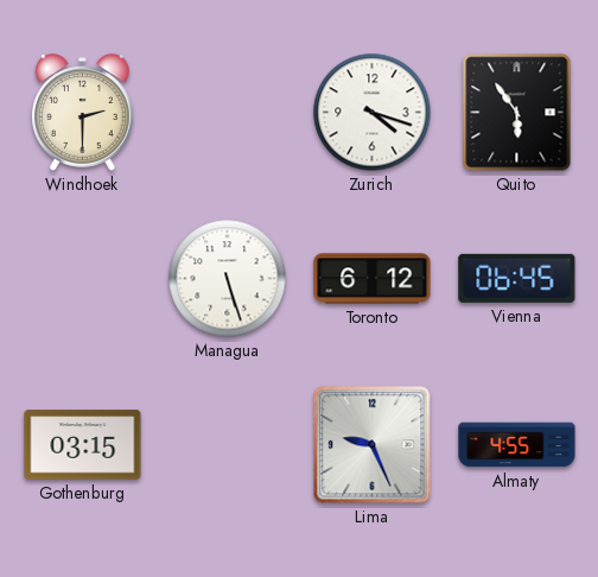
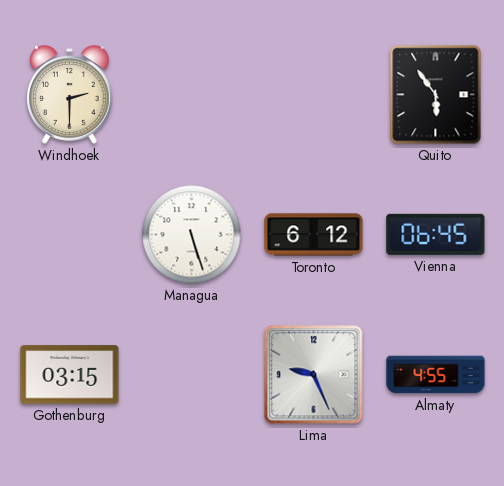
Zurich: 4:18 -> none
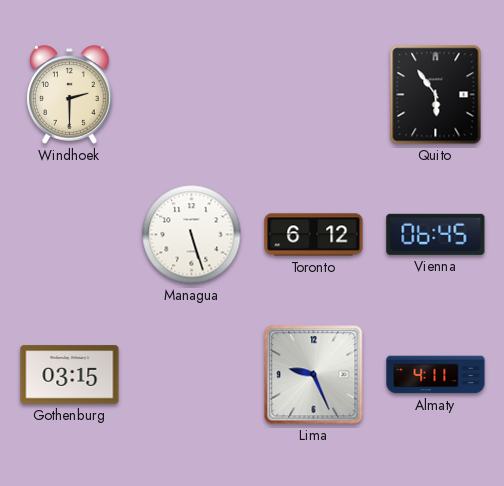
Almaty: 4:55 -> 4:11
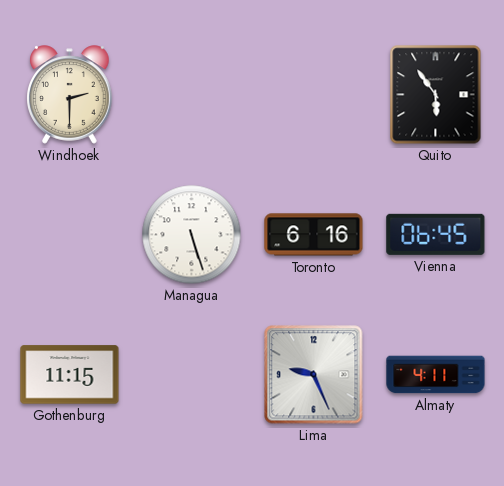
Toronto: 6:12 -> 6:16
Gothenburg: 03:15 -> 11:15
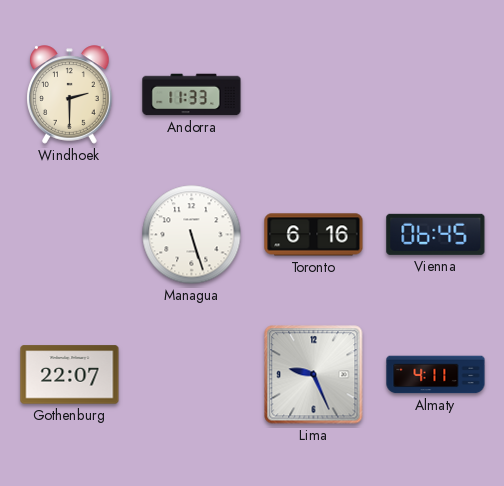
Andorra: none -> 11:33
Quito: 5:54 -> none
Gothenburg: 11:15 -> 22:07
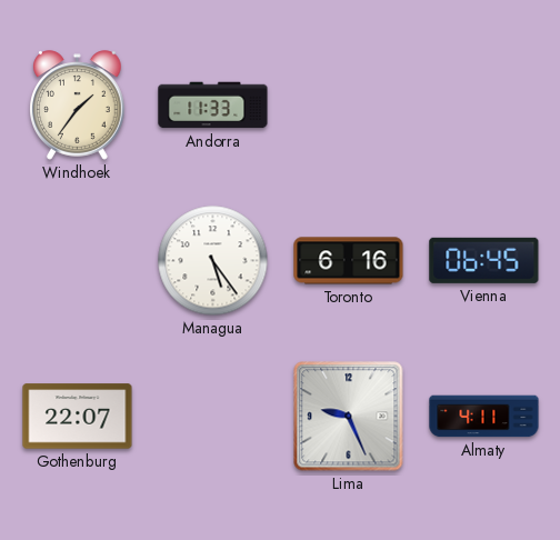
Windhoek: 2:30 -> 1:36
Managua: 5:27 -> 5:24
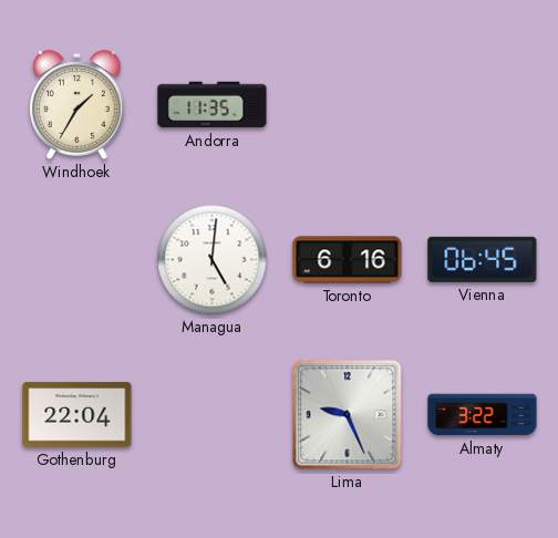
Windhoek: 1:36 -> 1:35
Andorra: 11:33 -> 11:35
Managua: 5:24 -> 5:01
Gothenburg: 22:07 -> 22:04
Almaty: 4:11 -> 3:22
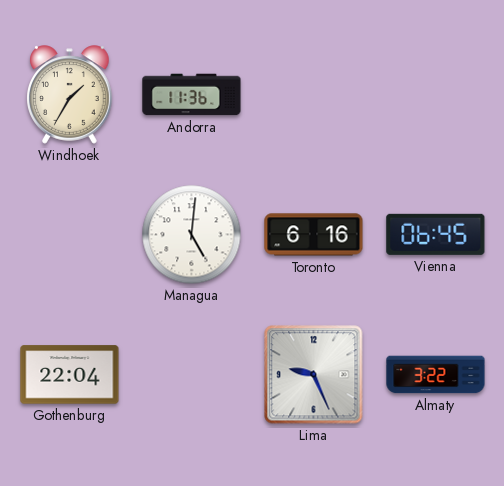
Andorra: 11:35 -> 11:36
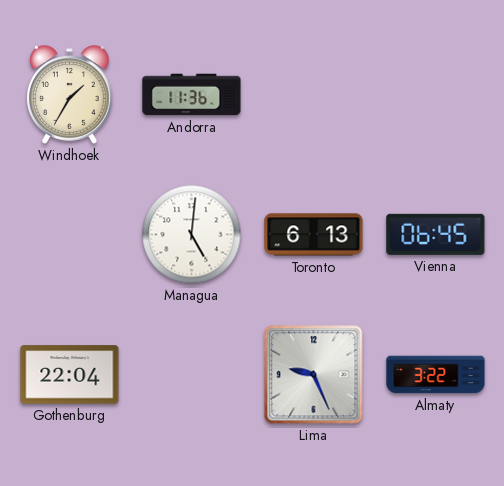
Toronto: 6:16 -> 6:13
